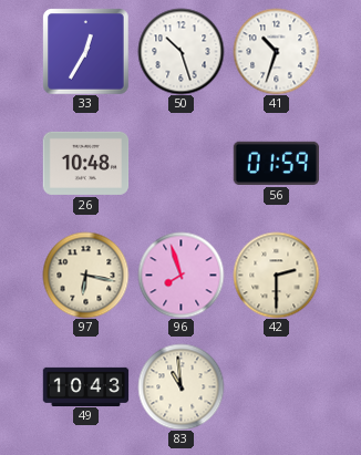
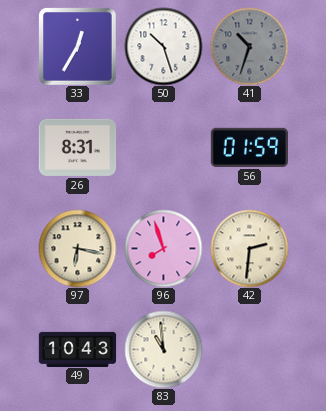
41 dial: white -> grey
26: 10:48 -> 8:31
42: 2:30 -> 2:31
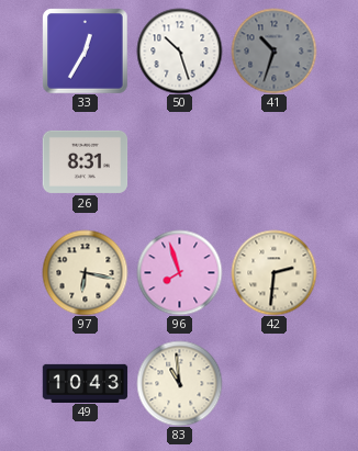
56: 01:59 -> none
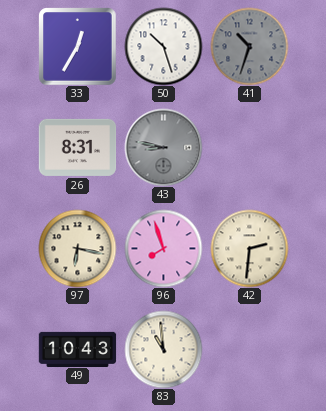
43: none -> 8:47
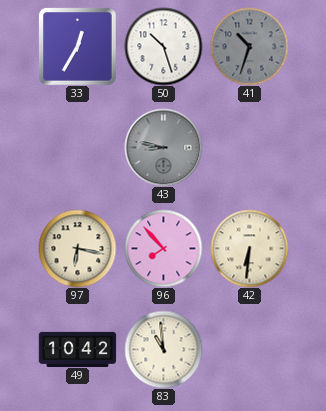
26: 8:31 -> none
96: 7:57 -> 7:53
42: 2:31 -> 6:31
49: 10:43 -> 10:42
